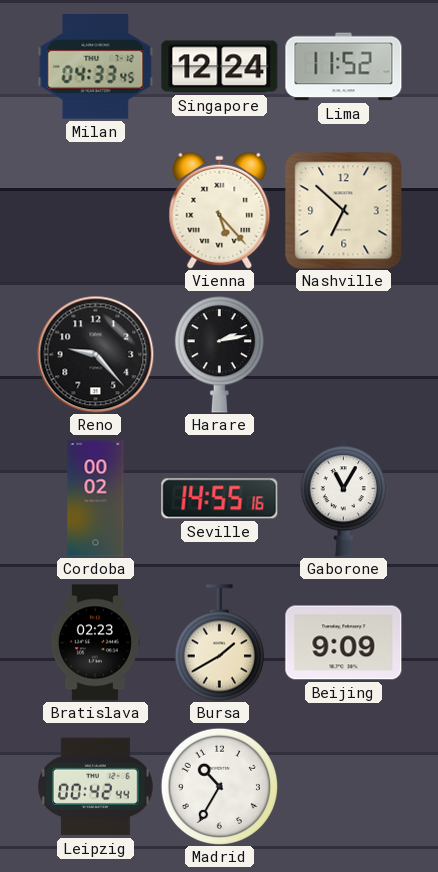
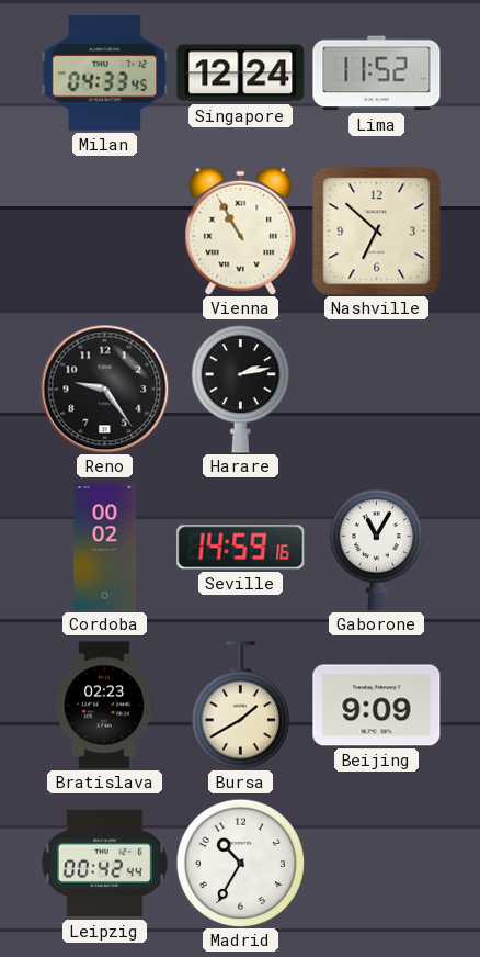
Vienna: 5:23 -> 10:55
Reno: 9:23 -> 9:24
Seville: 14:55 -> 14:59
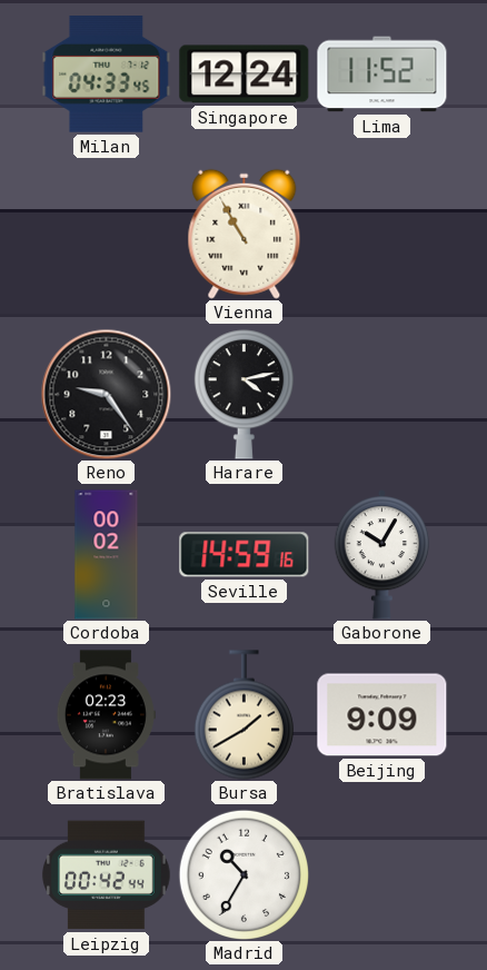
Nashville: 6:52 -> none
Harare: 2:13 -> 4:13
Gaborone: 11:05 -> 10:05
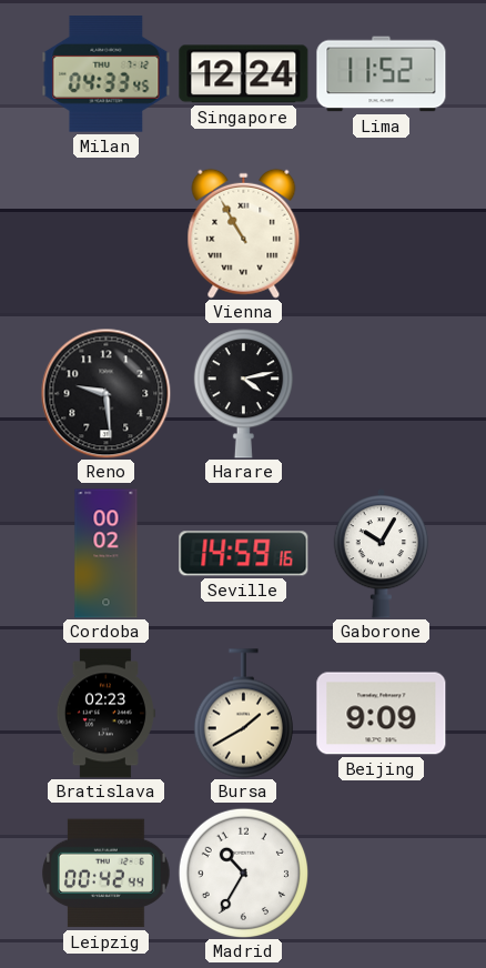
Reno: 9:24 -> 9:29
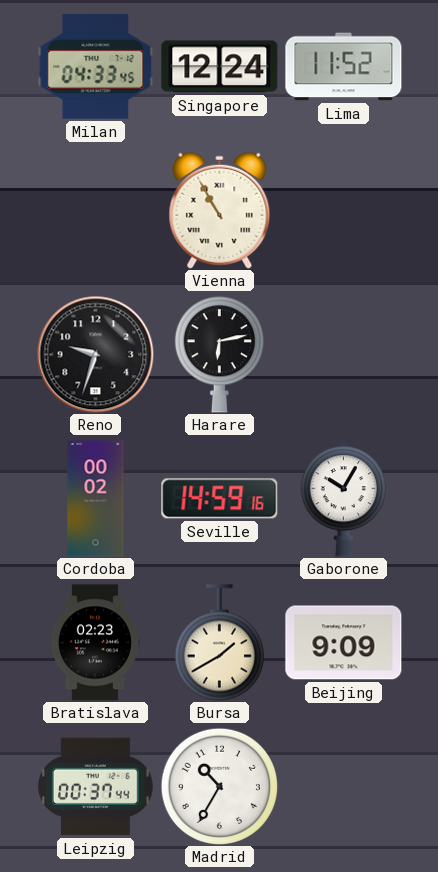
Reno: 9:29 -> 9:33
Harare: 4:13 -> 6:13
Leipzig: 00:42 -> 00:37
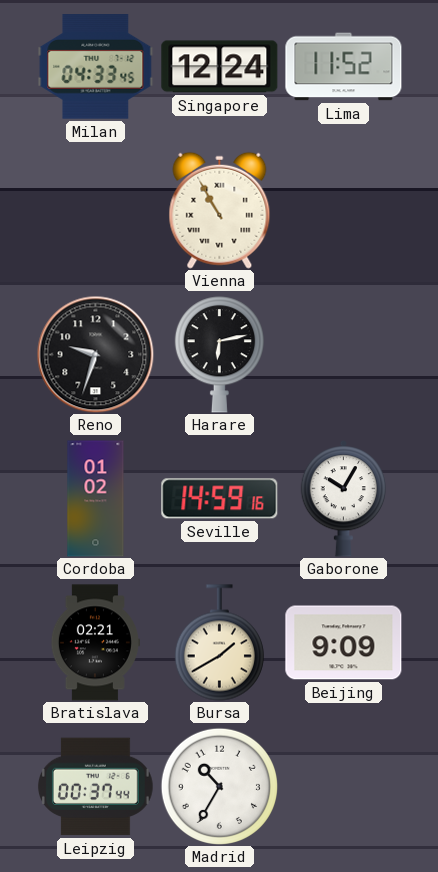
Cordoba: 00:02 -> 01:02
Bratislava: 02:23 -> 02:21
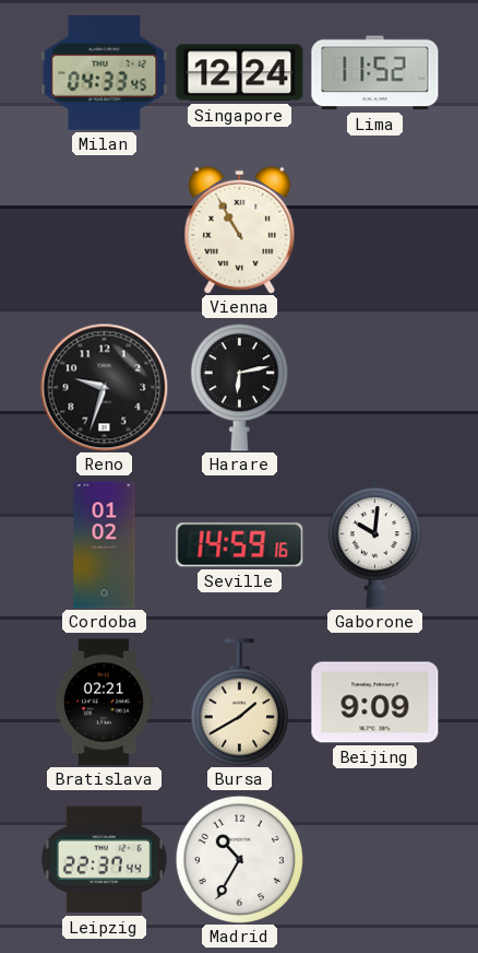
Gaborone: 10:05 -> 10:01
Leipzig: 00:37 -> 22:37
